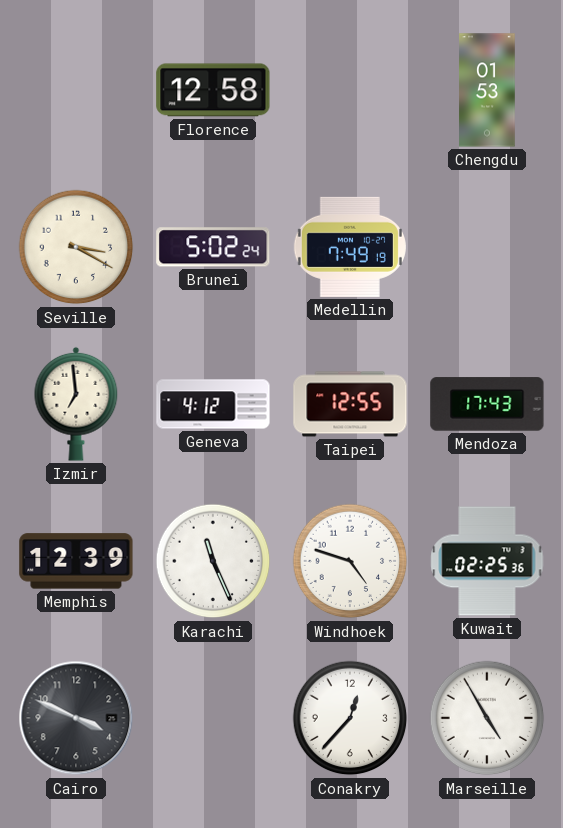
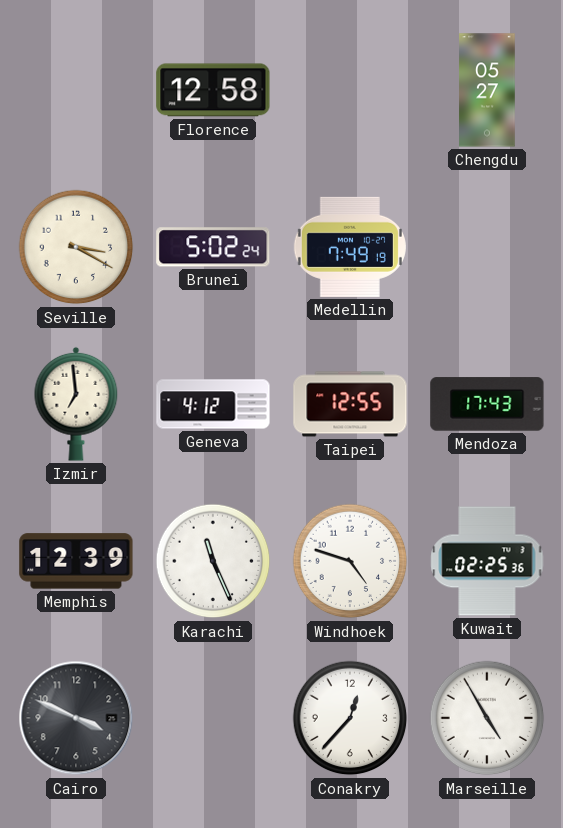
Chengdu: 01:53 -> 05:27
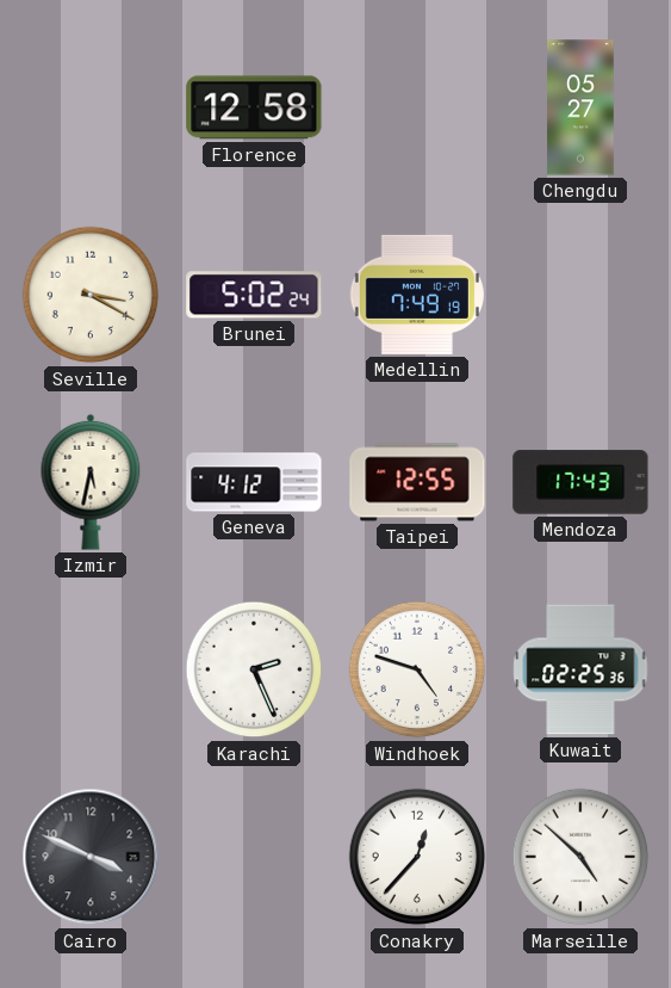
Izmir: 6:59 -> 5:32
Memphis: 12:39 -> none
Karachi: 11:26 -> 2:26
Marseille: 4:55 -> 4:52
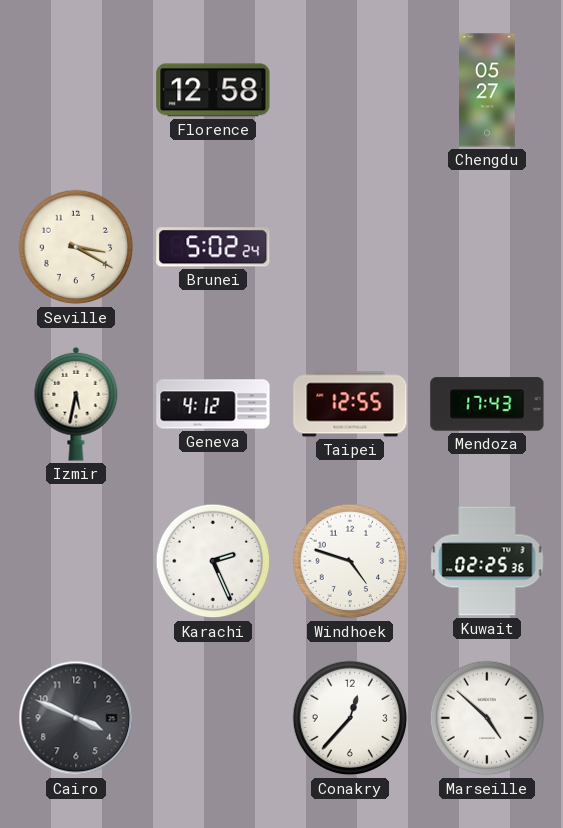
Medellin: 7:49 -> none
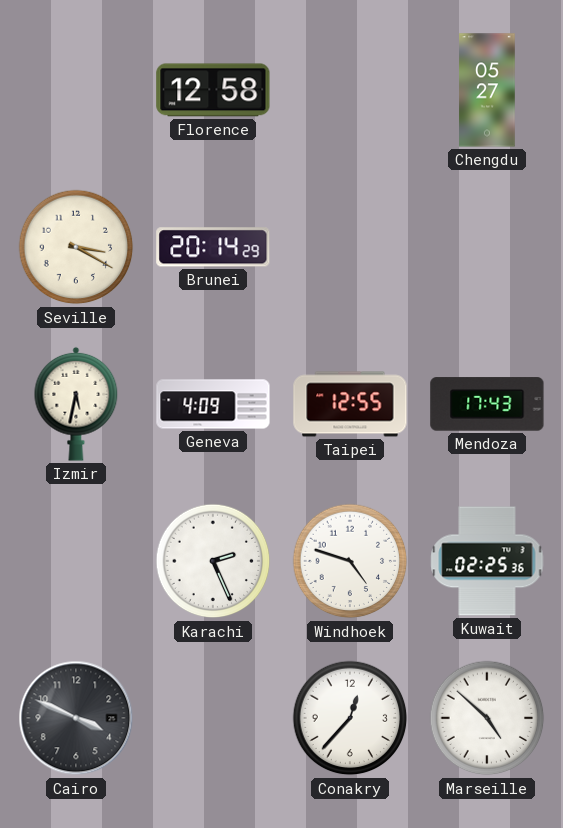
Brunei: 5:02 -> 20:14
Geneva: 4:12 -> 4:09
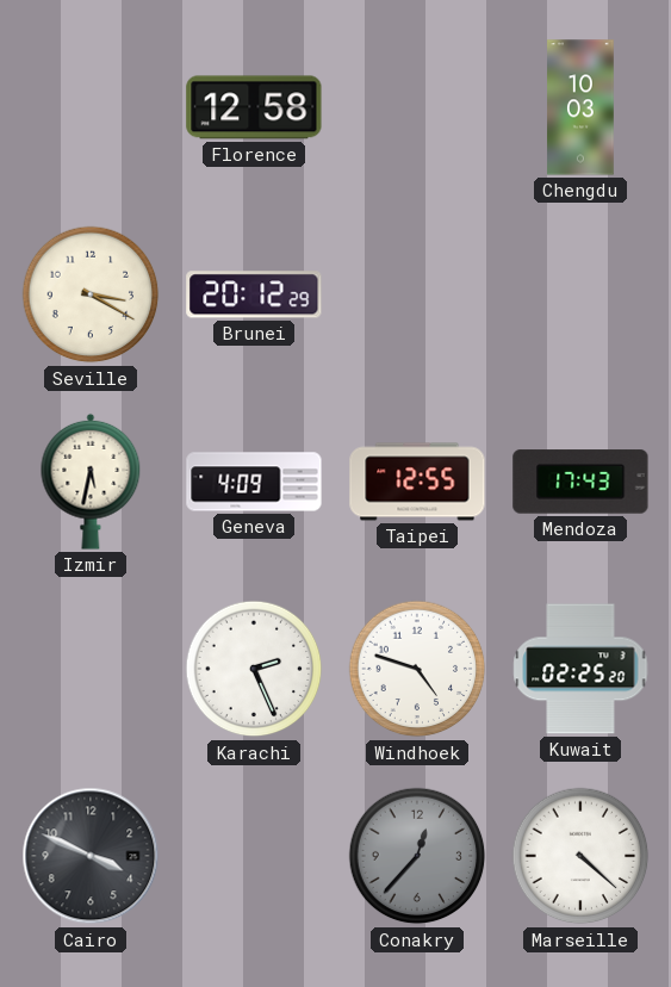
Chengdu: 05:27 -> 10:03
Brunei: 20:14 -> 20:12
Kuwait: 02:25:36 -> 02:25:20
Conakry dial: white -> grey
Marseille: 4:52 -> 4:22
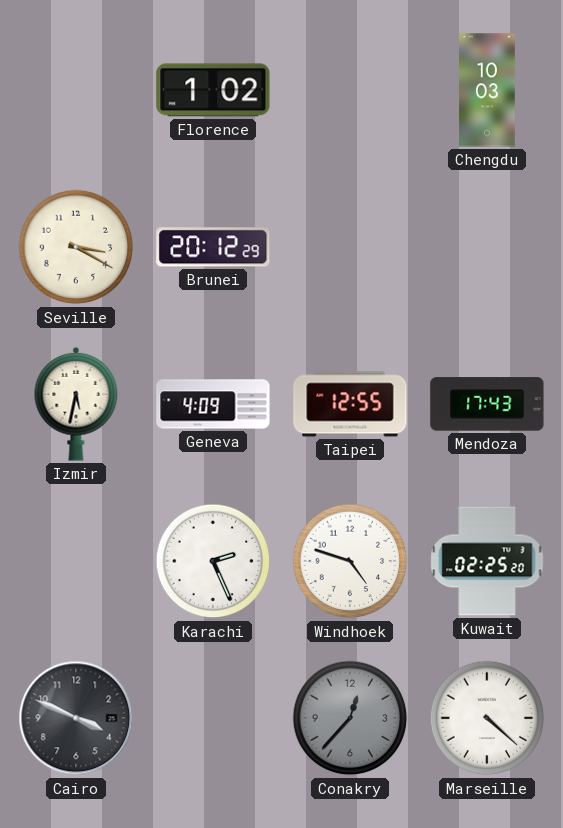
Florence: 12:58 -> 1:02
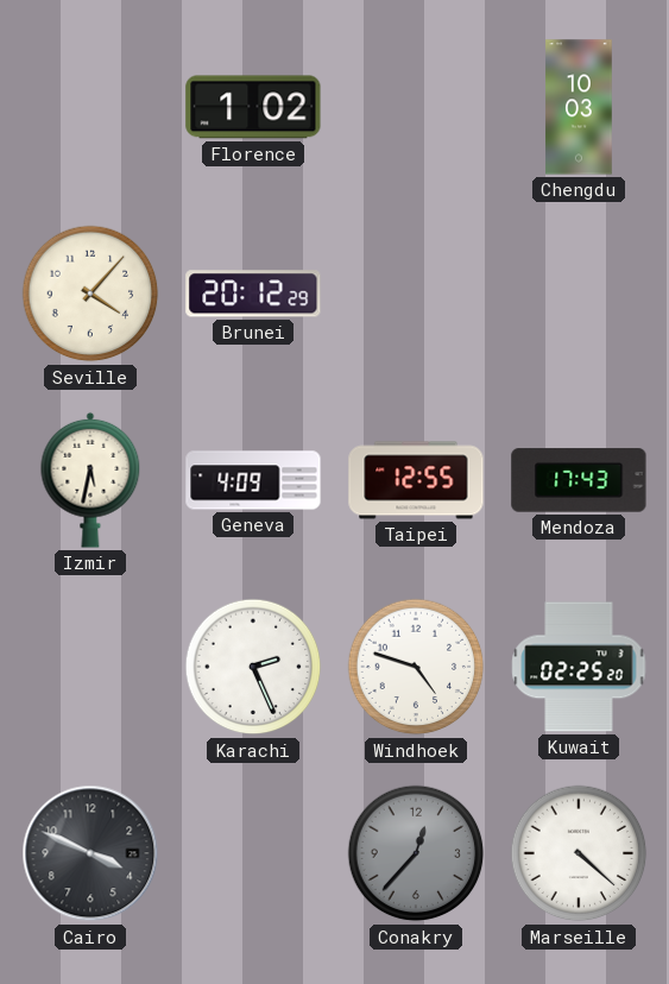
Seville: 3:20 -> 4:07
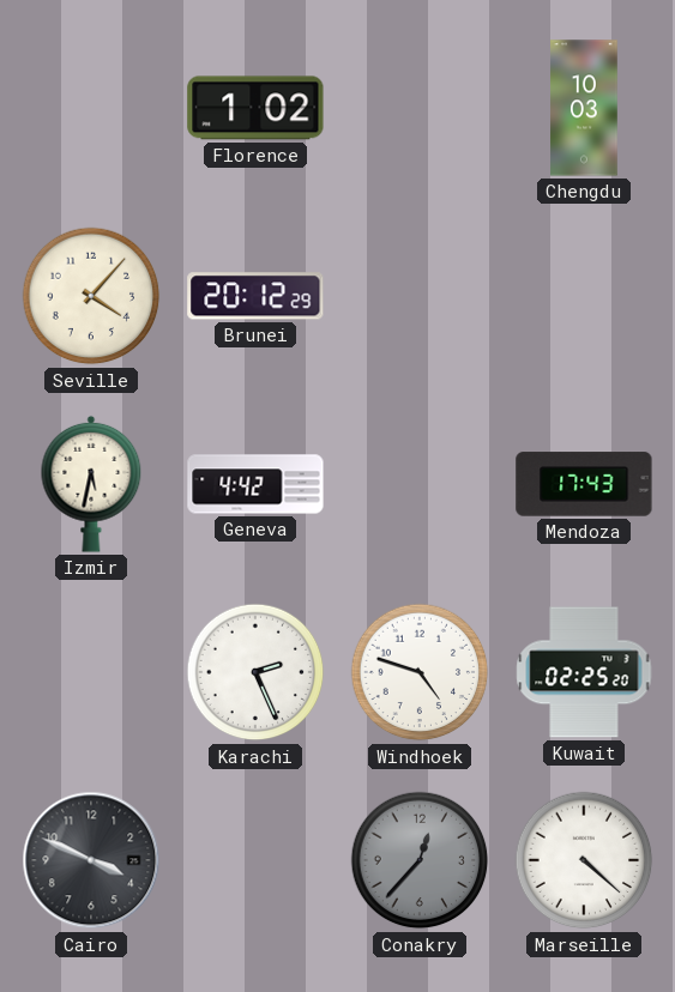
Geneva: 4:09 -> 4:42
Taipei: 12:55 -> none
